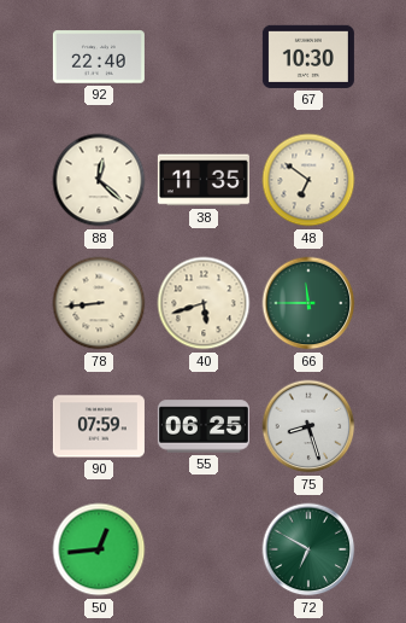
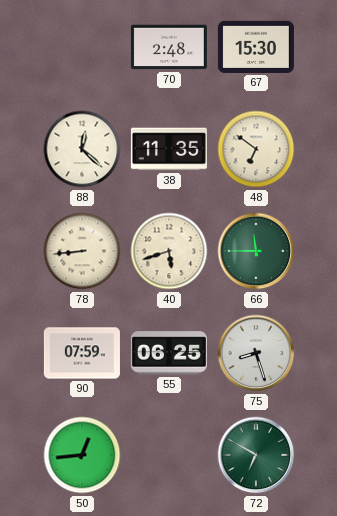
92: 22:40 -> none
70: none -> 2:48
67: 10:30 -> 15:30
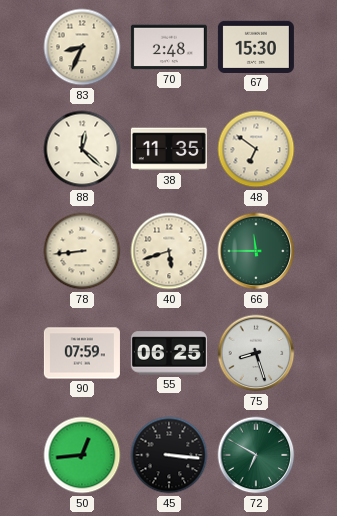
83: none -> 8:34
45: none -> 3:16
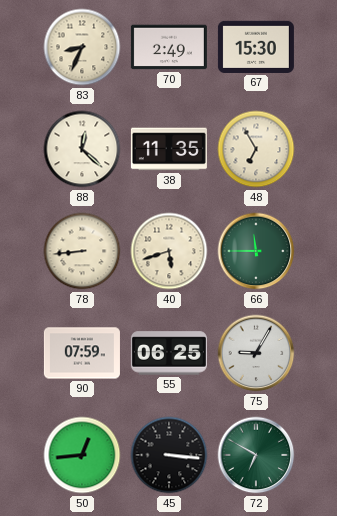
70: 2:48 -> 2:49
48: 6:51 -> 6:55
75: 8:27 -> 9:05
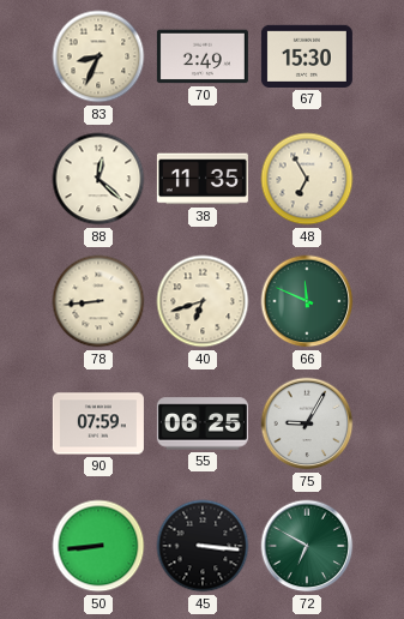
40: 5:42 -> 6:42
66: 11:45 -> 11:49
50: 12:44 -> 8:44
